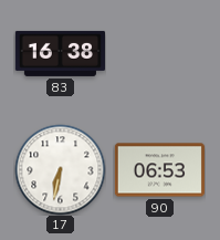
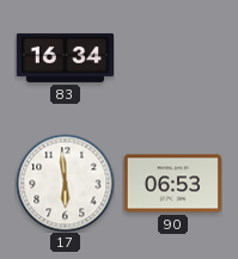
83: 16:38 -> 16:34
17: 6:32 -> 5:59
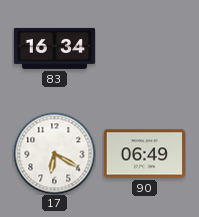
17: 5:59 -> 6:20
90: 06:53 -> 06:49
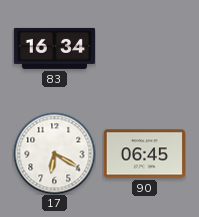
90: 06:49 -> 06:45
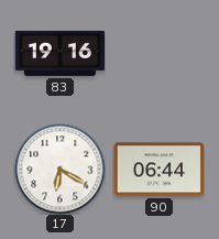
83: 16:34 -> 19:16
90: 06:45 -> 06:44
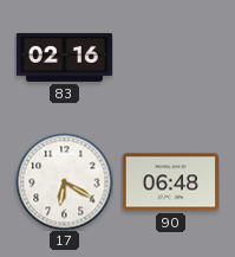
83: 19:16 -> 02:16
90: 06:44 -> 06:48
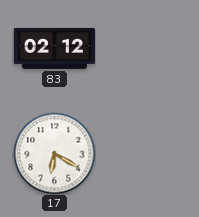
83: 02:16 -> 02:12
90: 06:48 -> none
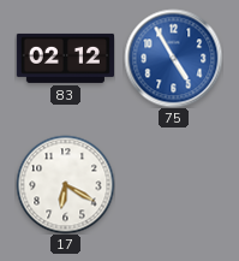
75: none -> 4:55
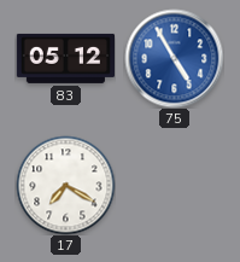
83: 02:12 -> 05:12
17: 6:20 -> 7:20
